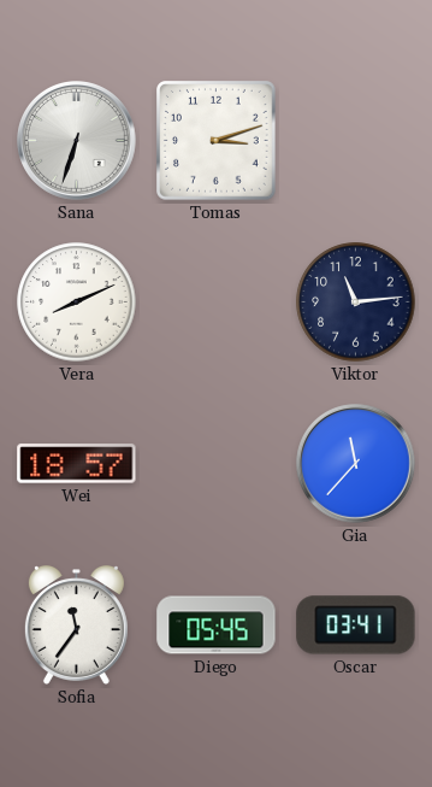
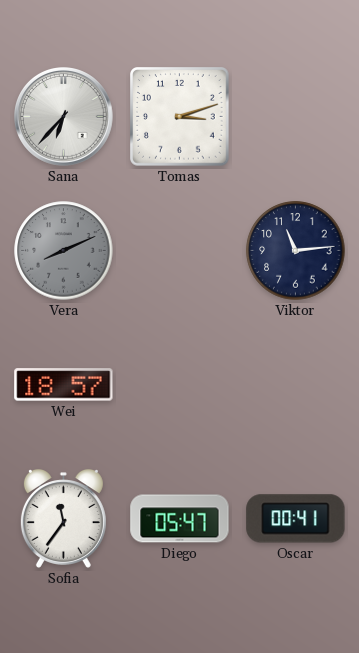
Sana: 6:33 -> 6:37
Vera dial: white -> grey
Gia: 11:37 -> none
Diego: 05:45 -> 05:47
Oscar: 03:41 -> 00:41
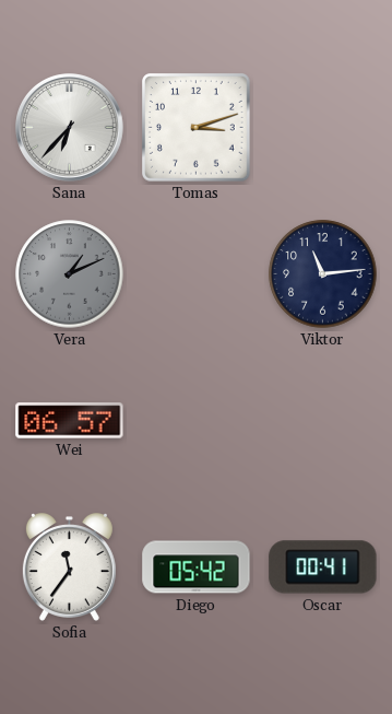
Vera: 8:11 -> 1:11
Wei: 18:57 -> 06:57
Diego: 05:47 -> 05:42
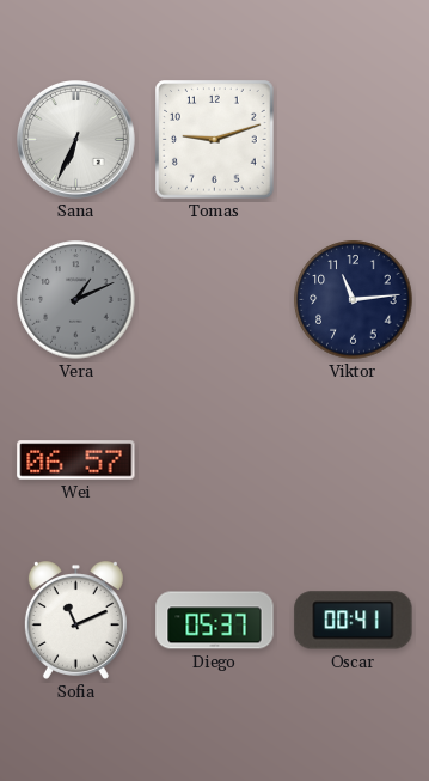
Sana: 6:37 -> 6:34
Tomas: 3:12 -> 9:12
Sofia: 11:36 -> 11:11
Diego: 05:42 -> 05:37
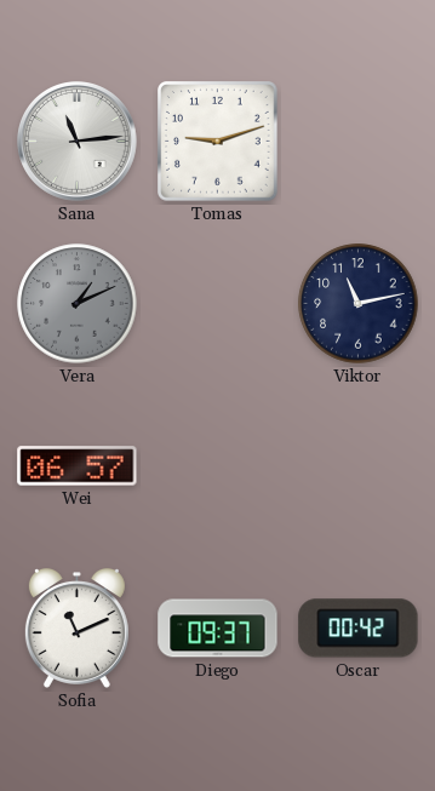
Sana: 6:34 -> 11:14
Viktor: 11:14 -> 11:13
Diego: 05:37 -> 09:37
Oscar: 00:41 -> 00:42
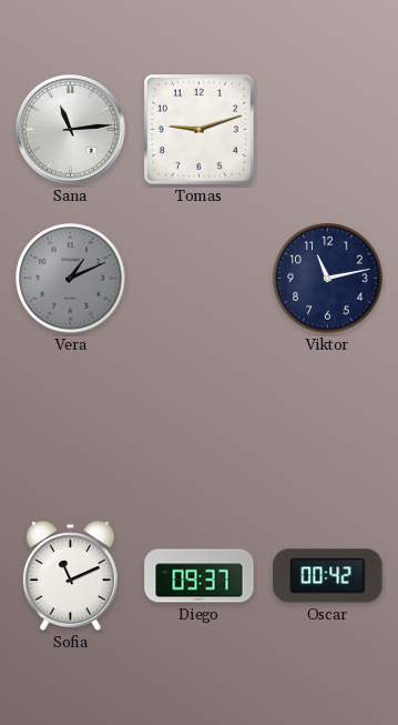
Wei: 06:57 -> none
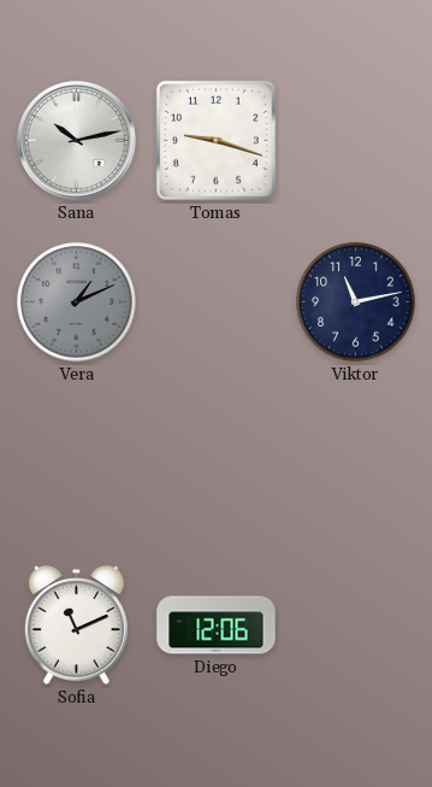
Sana: 11:14 -> 10:13
Tomas: 9:12 -> 9:18
Diego: 09:37 -> 12:06
Oscar: 00:42 -> none
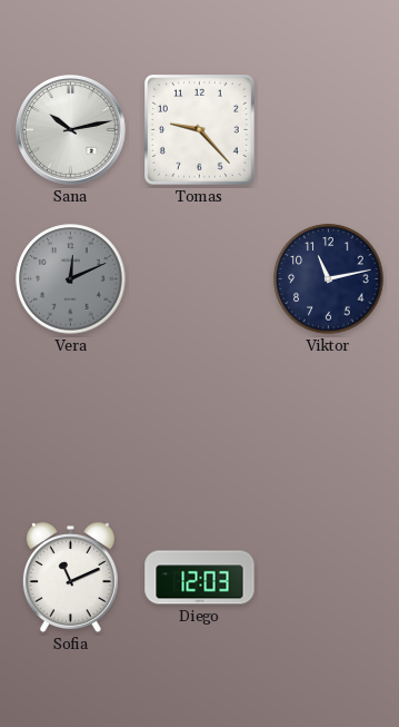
Tomas: 9:18 -> 9:23
Vera: 1:11 -> 12:11
Diego: 12:06 -> 12:03
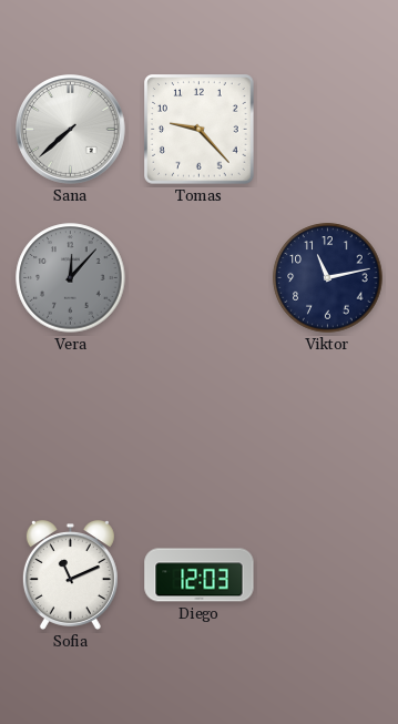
Sana: 10:13 -> 7:38
Vera: 12:11 -> 12:07
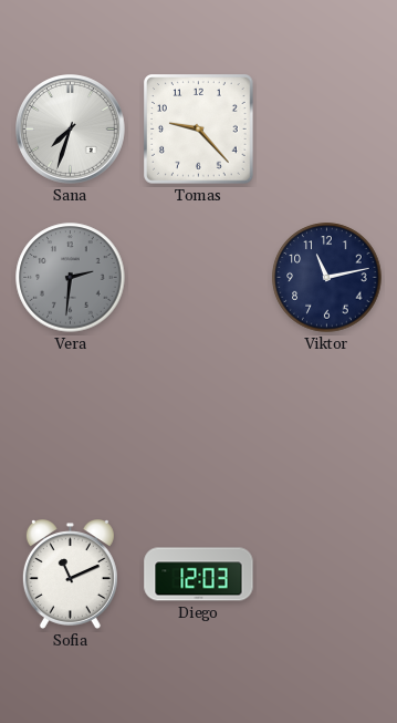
Sana: 7:38 -> 7:33
Vera: 12:07 -> 2:31
